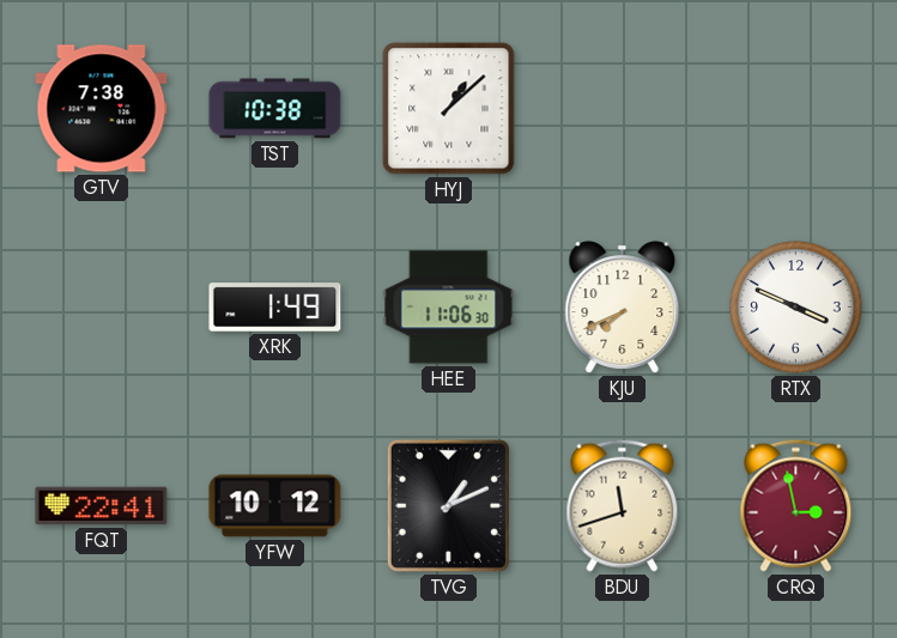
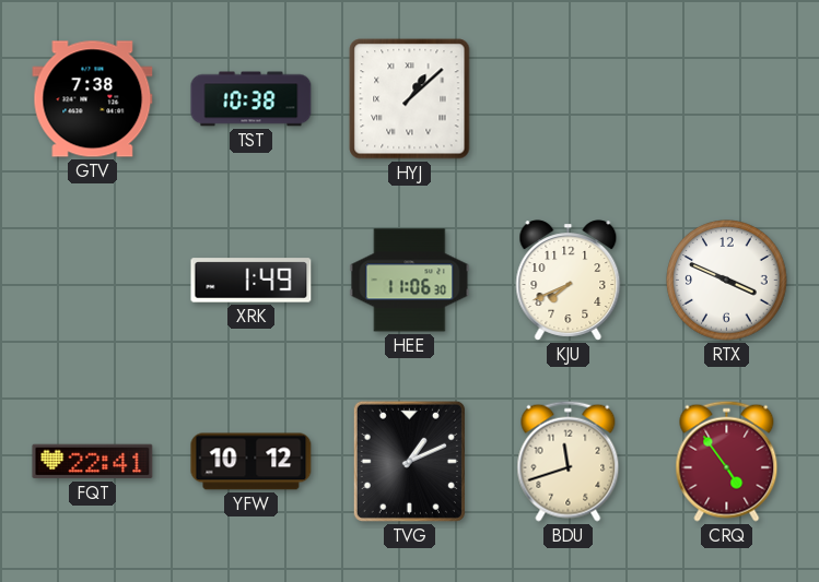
CRQ: 2:58 -> 4:54
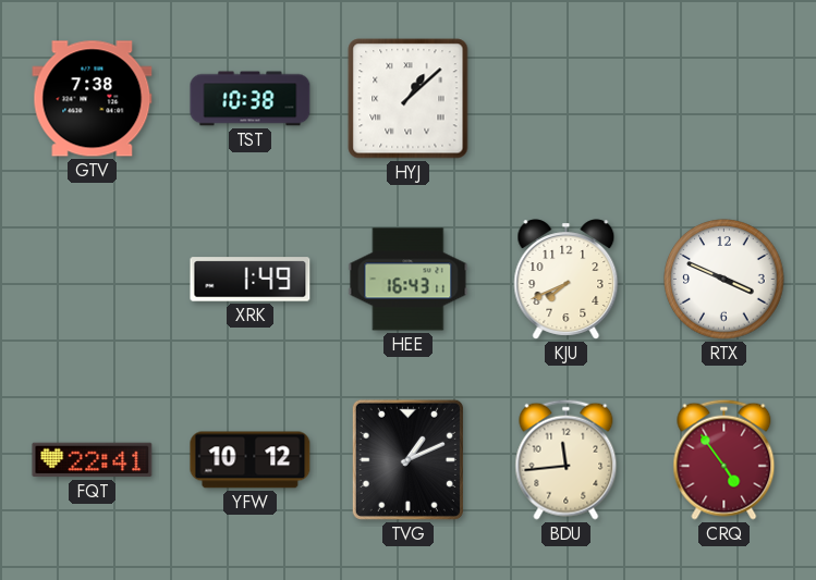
HEE: 11:06 -> 16:43
BDU: 11:42 -> 11:44
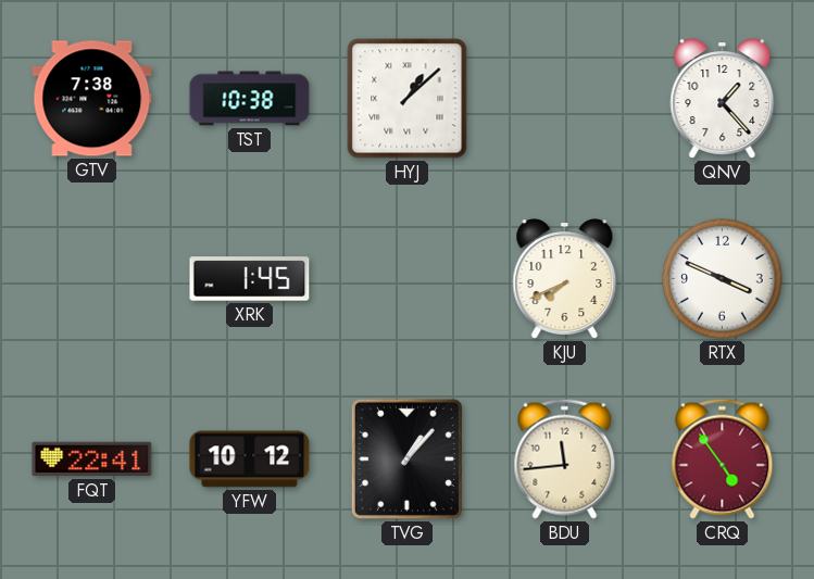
QNV: none -> 1:23
XRK: 1:49 -> 1:45
HEE: 16:43 -> none
TVG: 1:11 -> 1:07
